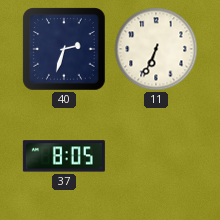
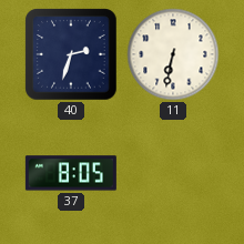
11: 6:34 -> 6:32
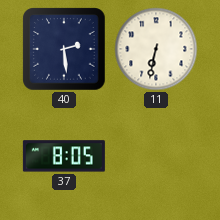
40: 2:33 -> 2:29
